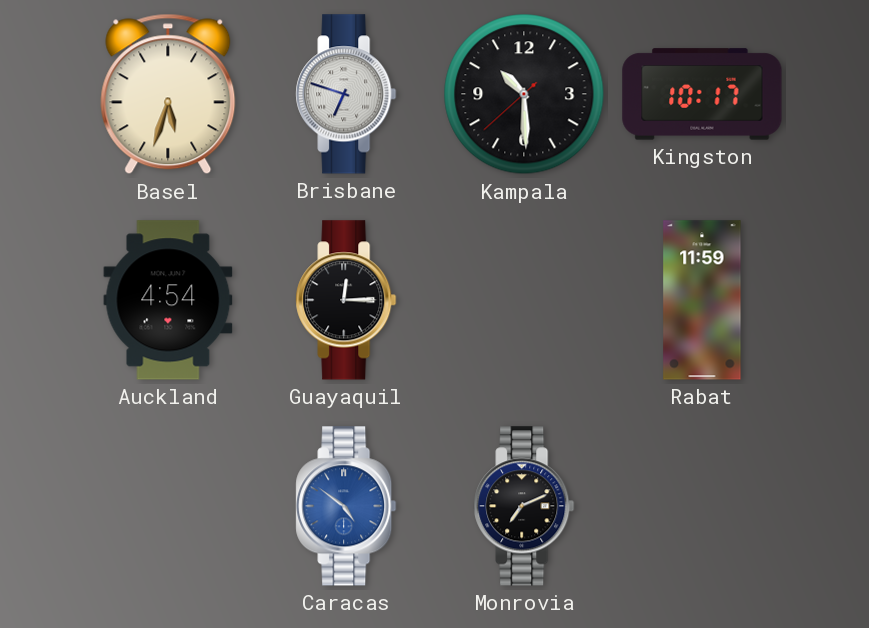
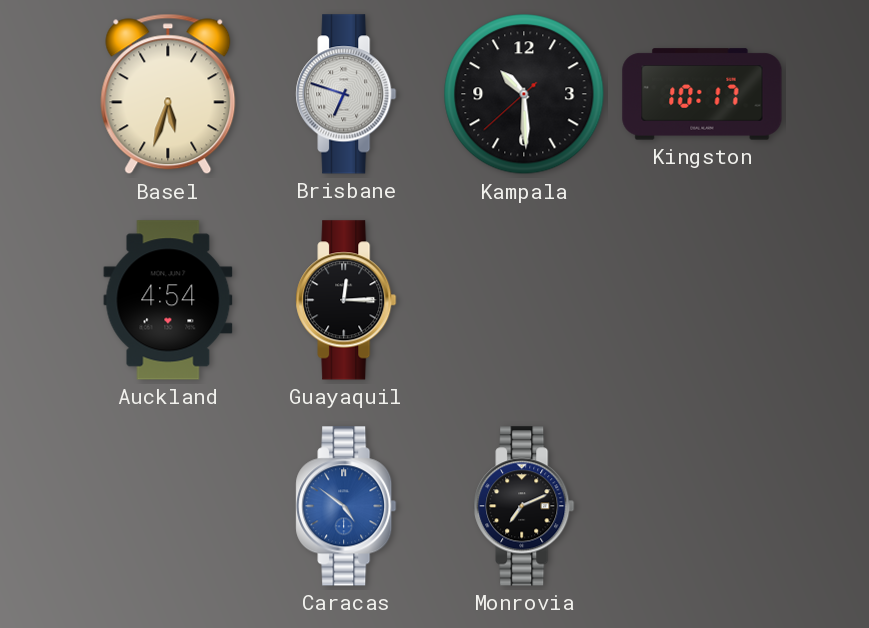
Rabat: 11:59 -> none
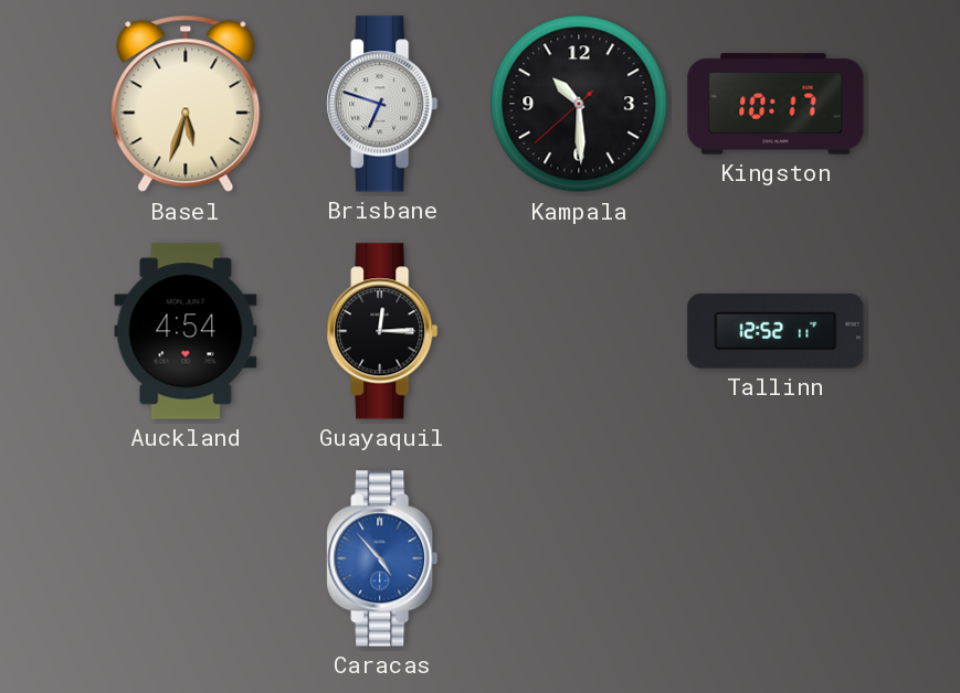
Tallinn: none -> 12:52
Caracas: 4:51 -> 4:53
Monrovia: 7:11 -> none
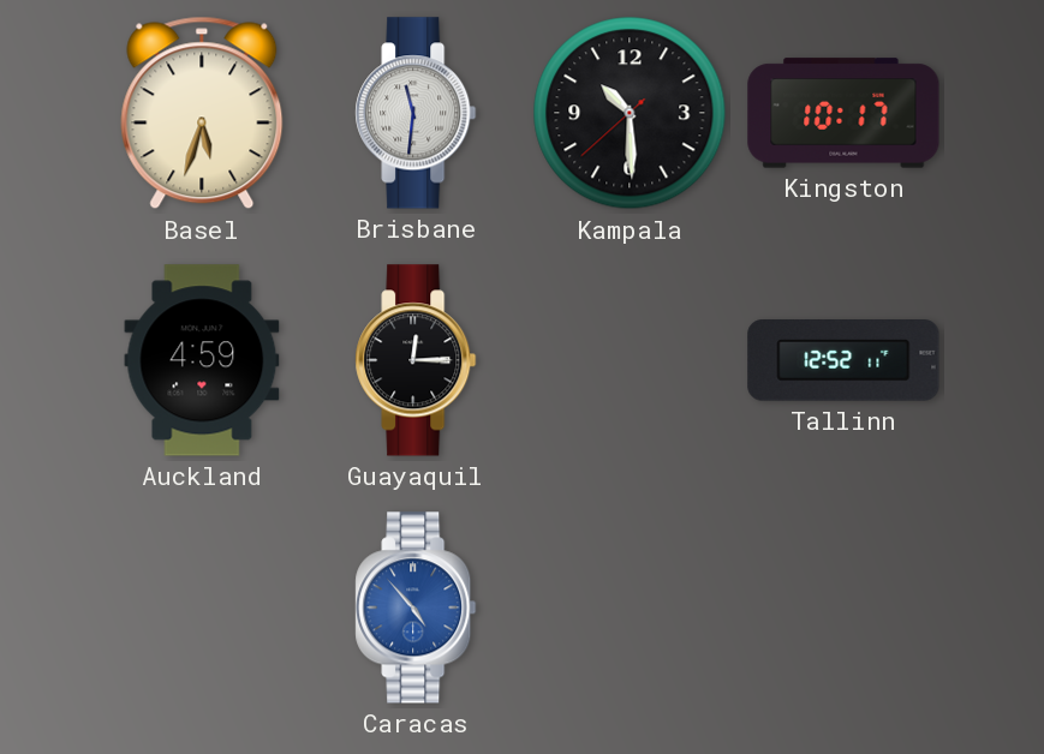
Brisbane: 6:48 -> 11:31
Auckland: 4:54 -> 4:59
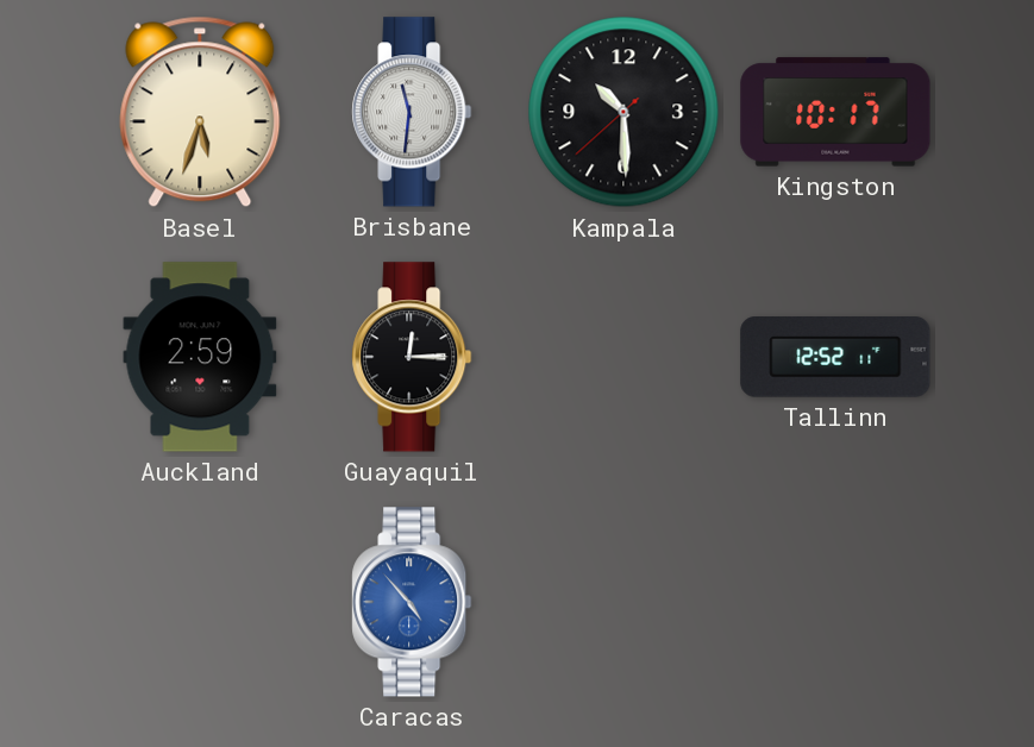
Auckland: 4:59 -> 2:59
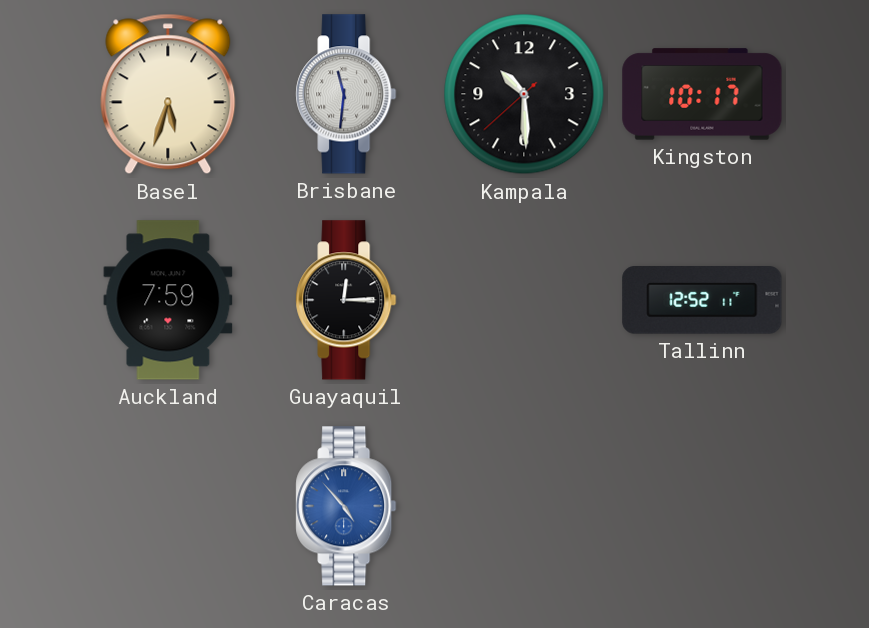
Auckland: 2:59 -> 7:59
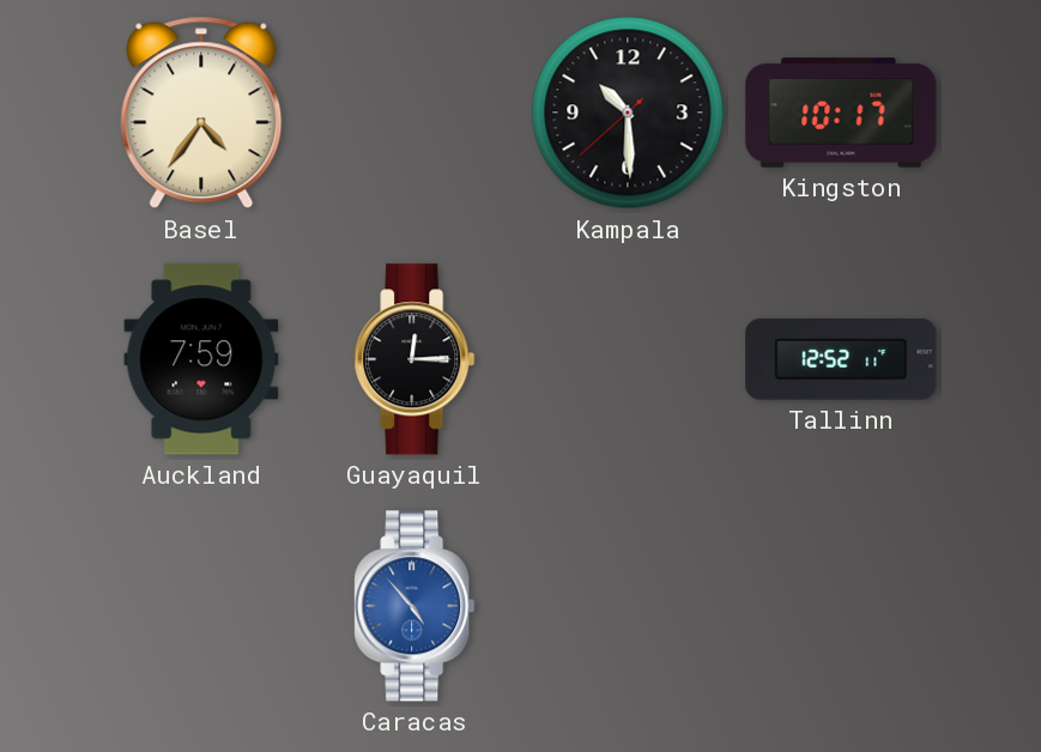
Basel: 5:33 -> 4:36
Brisbane: 11:31 -> none
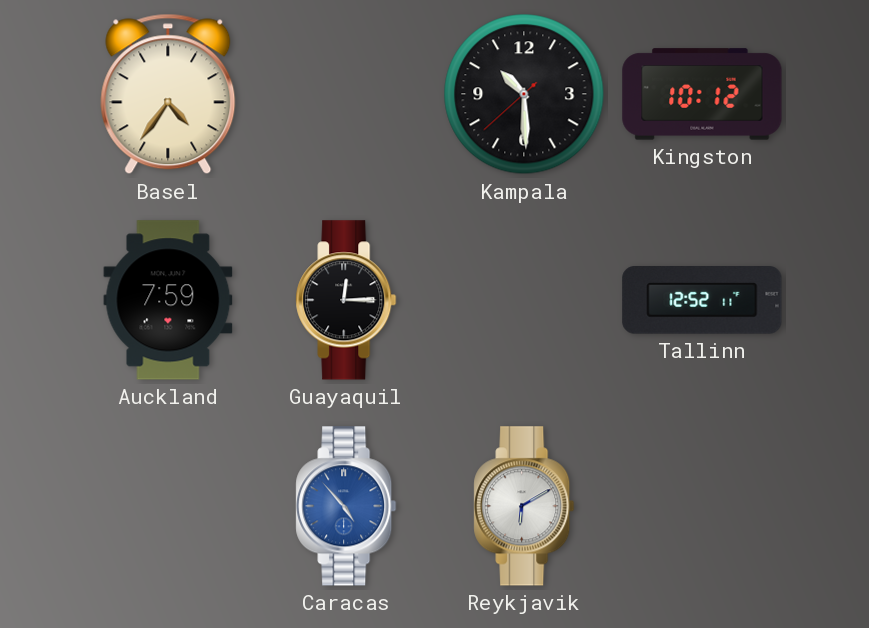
Kingston: 10:17 -> 10:12
Reykjavik: none -> 6:10
